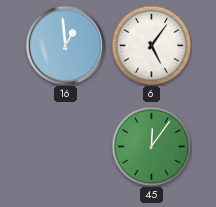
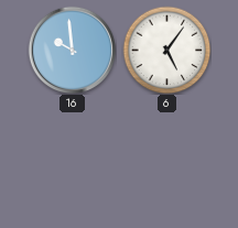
16: 12:59 -> 9:59
45: 12:06 -> none
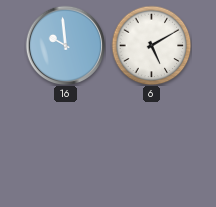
6: 5:06 -> 5:10
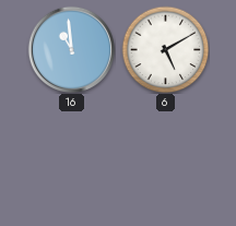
16: 9:59 -> 10:59
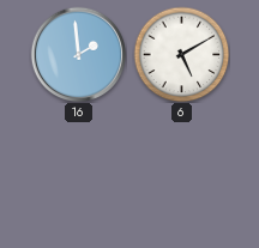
16: 10:59 -> 1:59
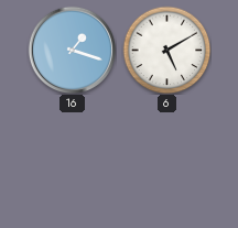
16: 1:59 -> 1:18
